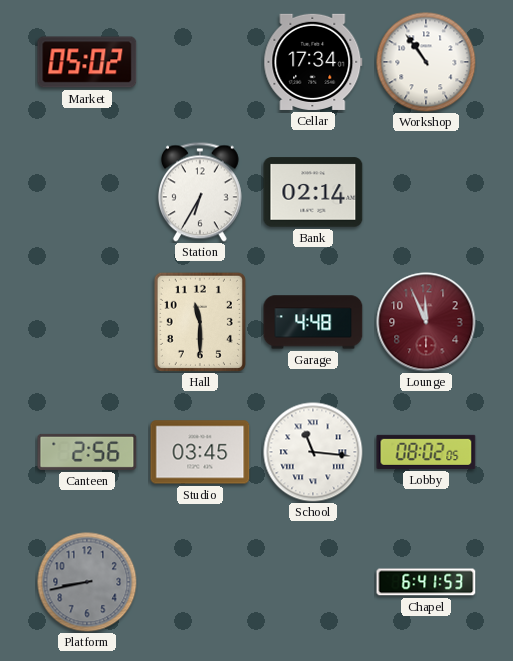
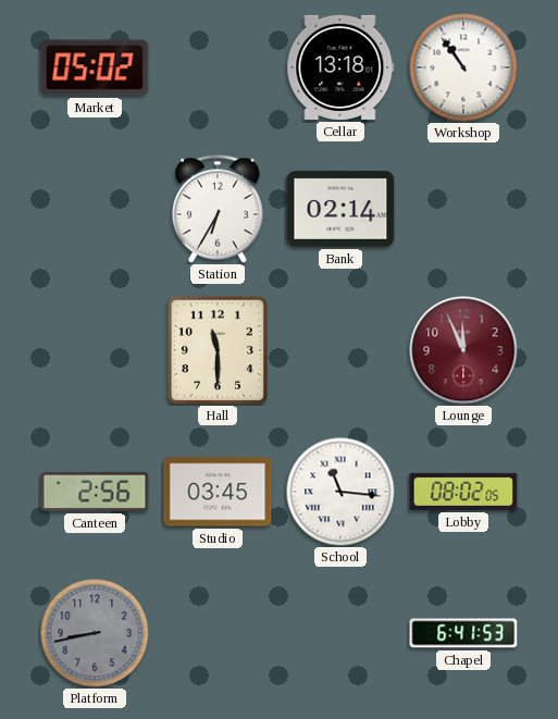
Cellar: 17:34 -> 13:18
Garage: 4:48 -> none
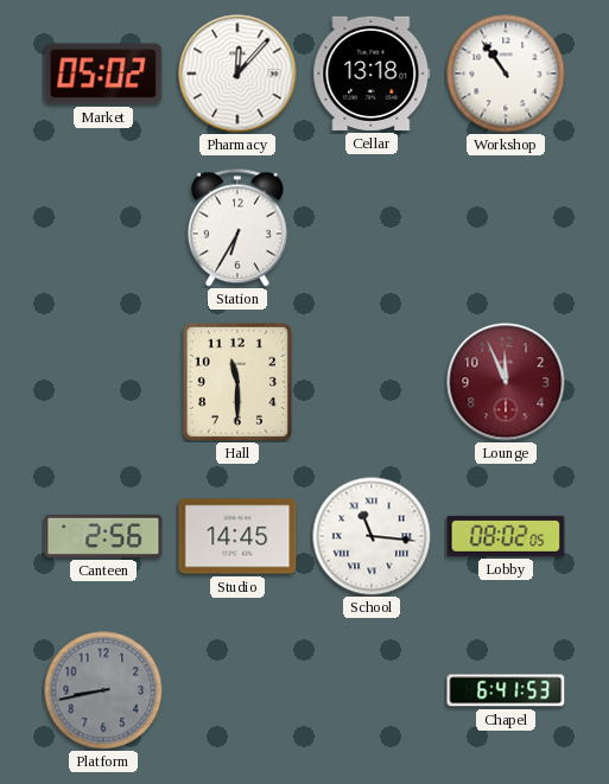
Pharmacy: none -> 12:07
Bank: 02:14 -> none
Studio: 03:45 -> 14:45
